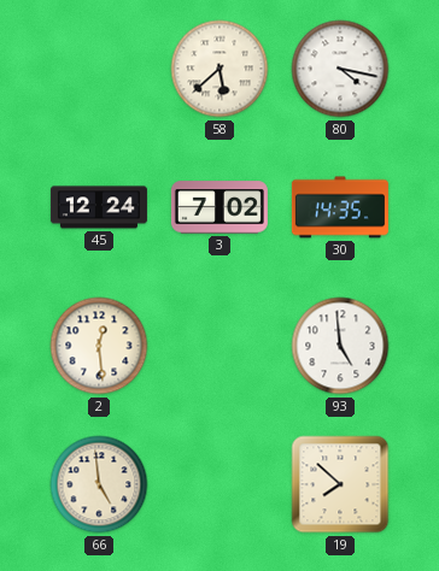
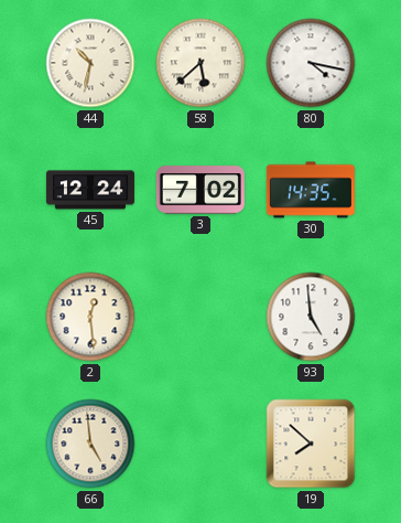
44: none -> 10:32
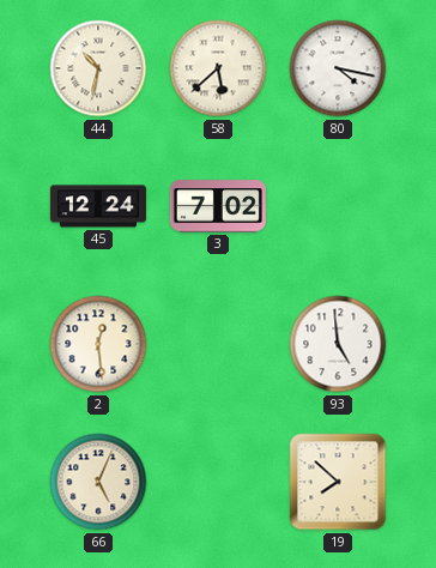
30: 14:35 -> none
66: 4:59 -> 5:04
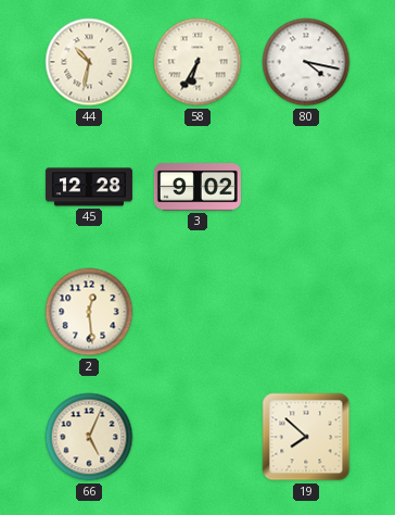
58: 5:38 -> 6:35
45: 12:24 -> 12:28
3: 7:02 -> 9:02
93: 4:59 -> none
